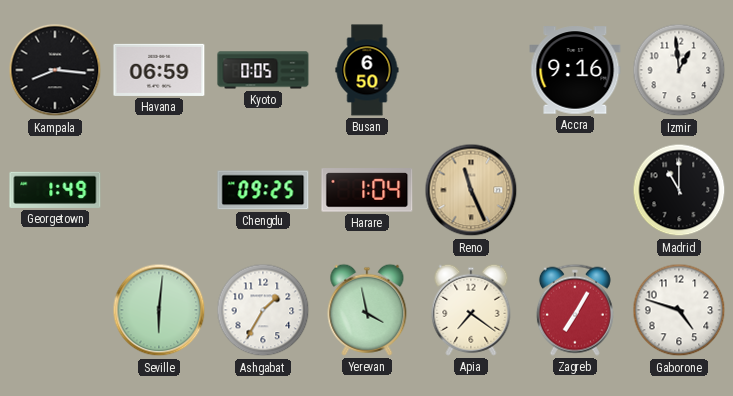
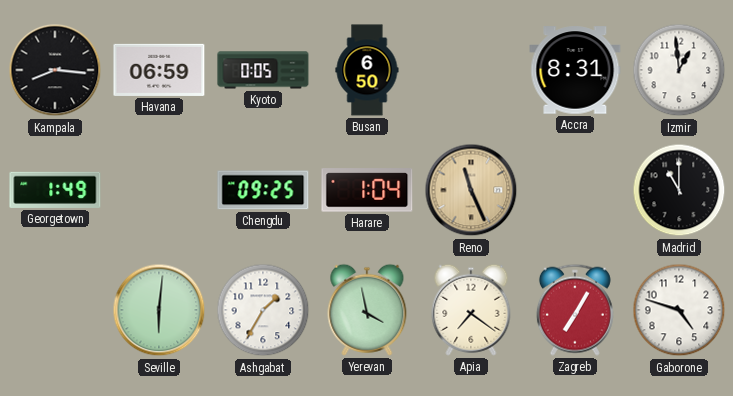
Accra: 9:16 -> 8:31
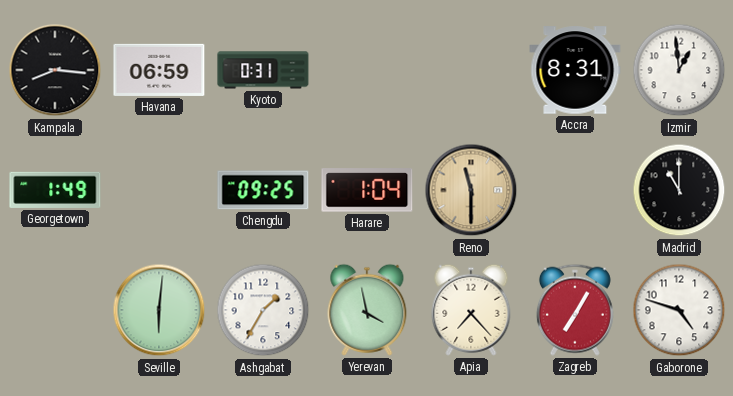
Kyoto: 0:05 -> 0:31
Busan: 6:50 -> none
Reno: 11:26 -> 11:30
Apia: 7:21 -> 7:23
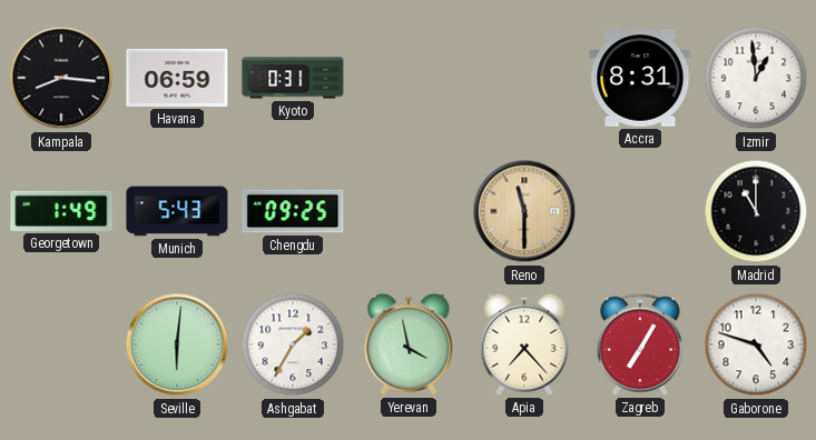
Munich: none -> 5:43
Harare: 1:04 -> none
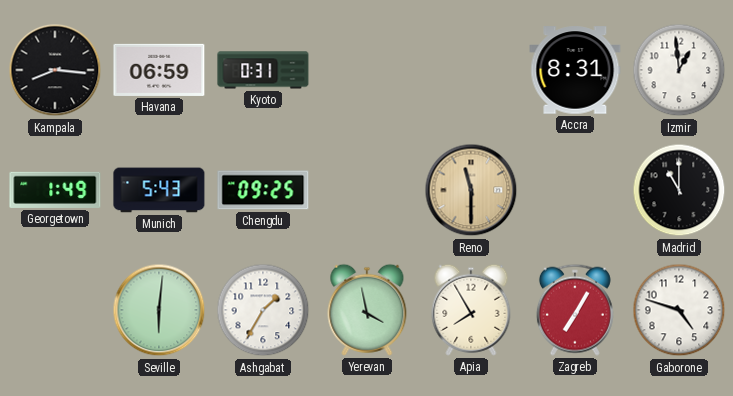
Apia: 7:23 -> 7:55
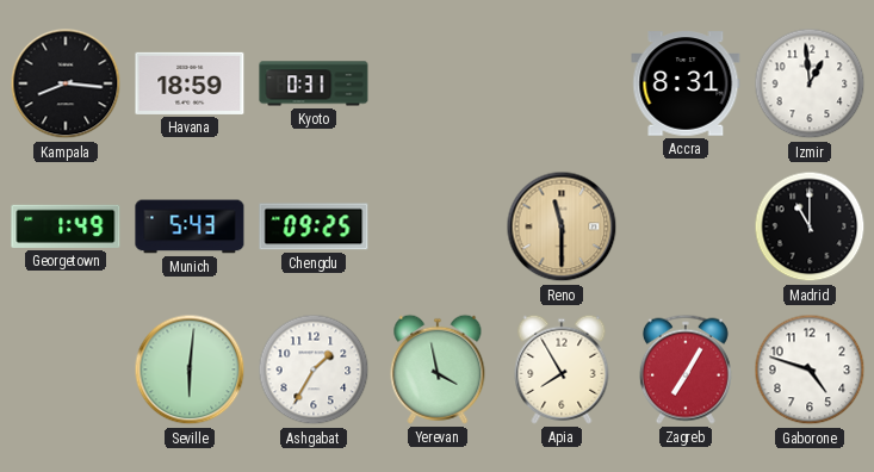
Havana: 06:59 -> 18:59
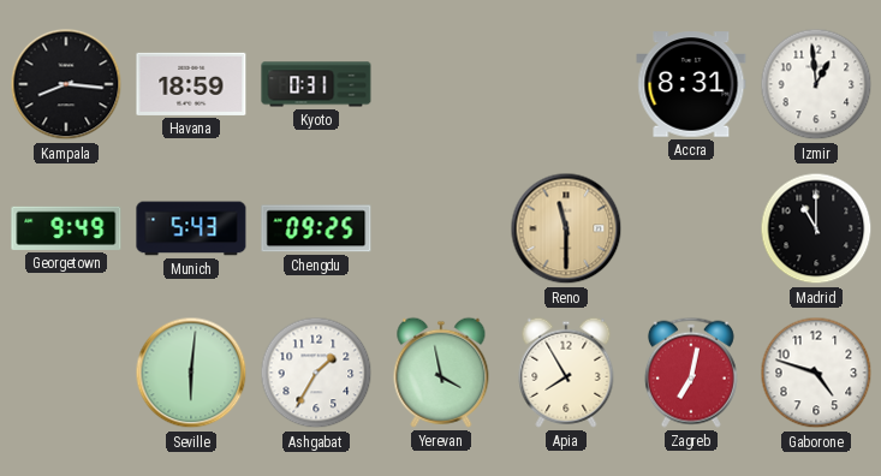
Georgetown: 1:49 -> 9:49
Zagreb: 7:05 -> 7:02
